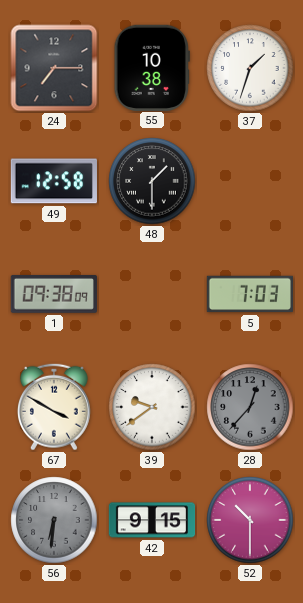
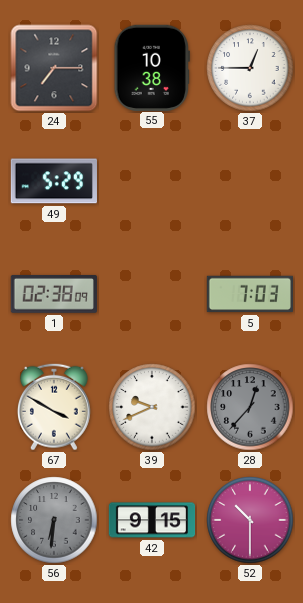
37: 1:33 -> 12:45
49: 12:58 -> 5:29
48: 1:30 -> none
1: 09:38 -> 02:38
39: 9:39 -> 9:41
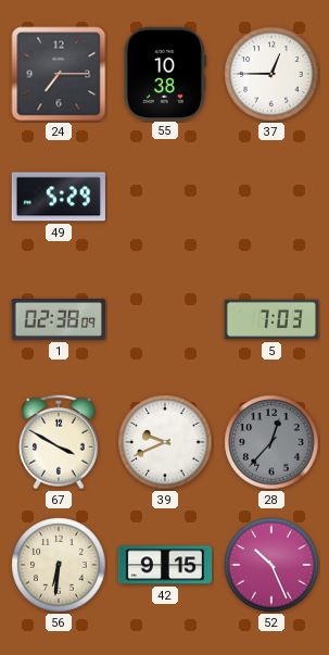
56 dial: grey -> cream
52: 10:30 -> 10:26
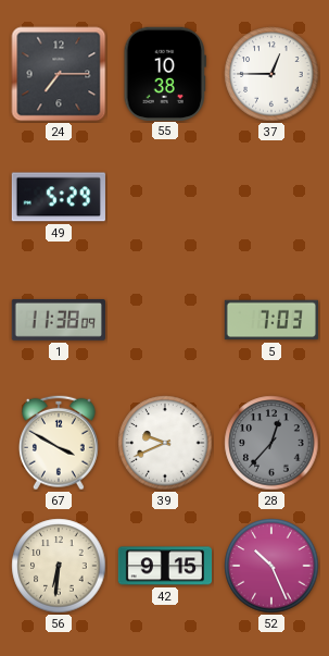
1: 02:38 -> 11:38
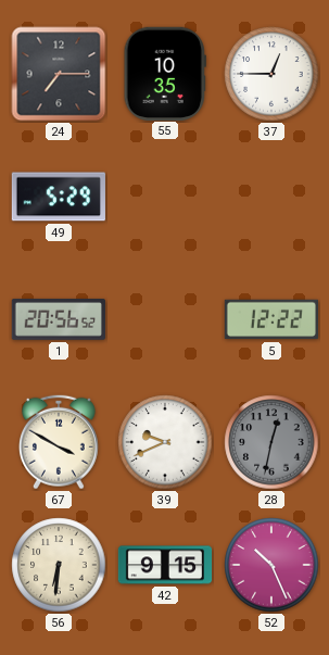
55: 10:38 -> 10:35
1: 11:38 -> 20:56
5: 7:03 -> 12:22
28: 12:37 -> 12:32
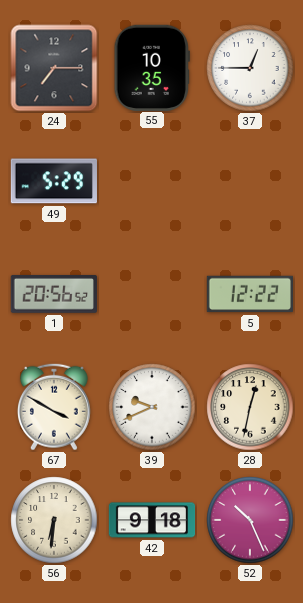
28 dial: grey -> cream
42: 9:15 -> 9:18
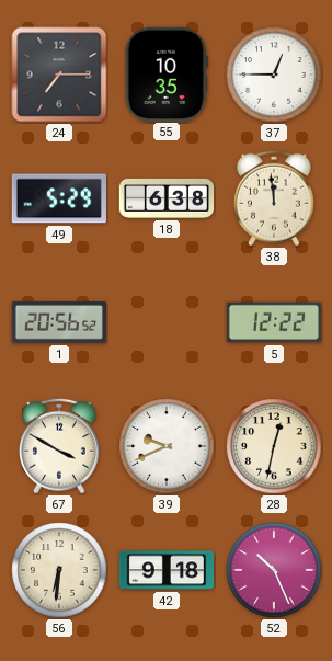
18: none -> 6:38
38: none -> 11:59
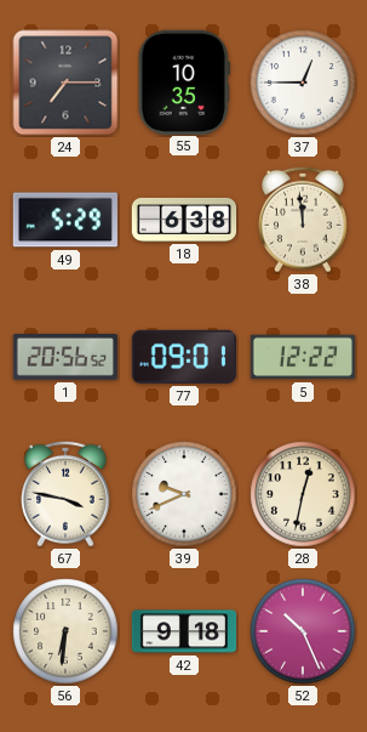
77: none -> 09:01
67: 3:50 -> 3:47
